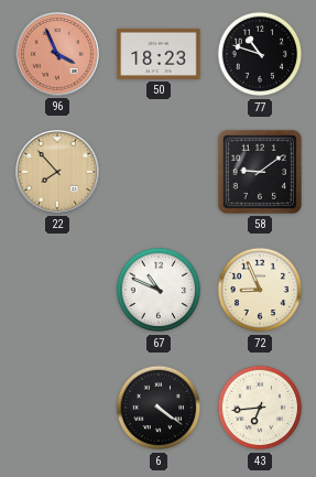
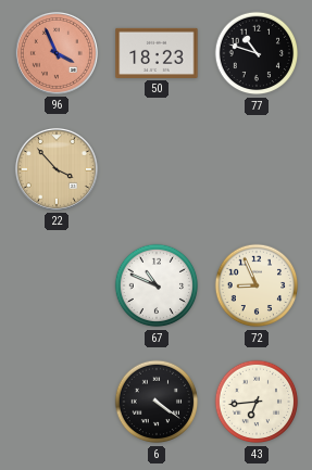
22: 7:53 -> 3:53
58: 9:09 -> none
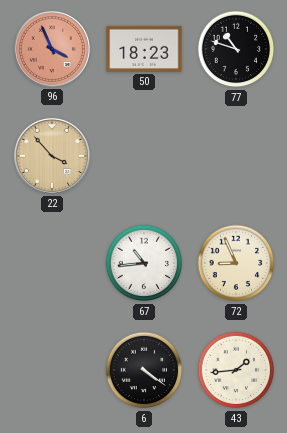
67: 10:49 -> 10:44
43: 6:44 -> 1:44
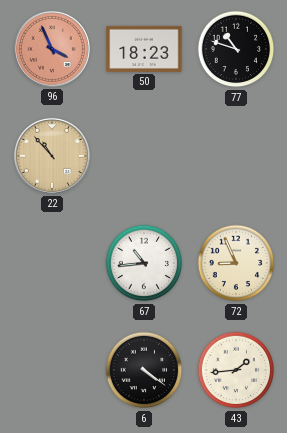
22: 3:53 -> 10:53
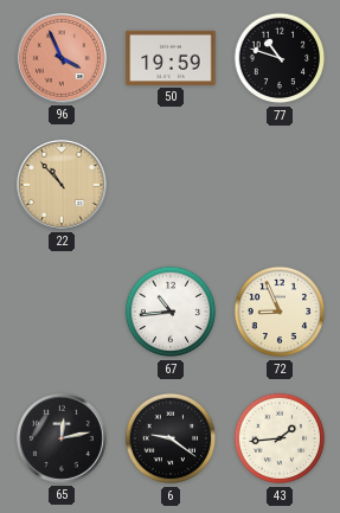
50: 18:23 -> 19:59
65: none -> 12:13
6: 4:21 -> 9:21
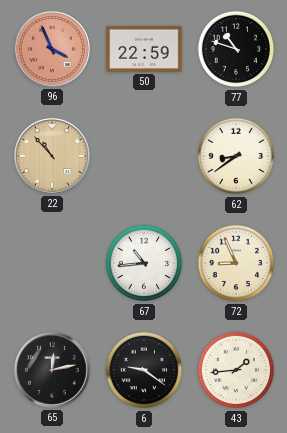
50: 19:59 -> 22:59
62: none -> 8:39
